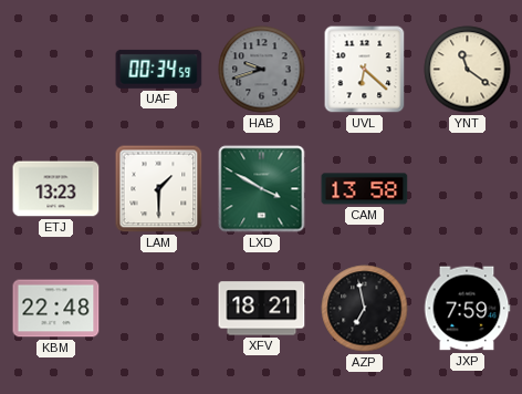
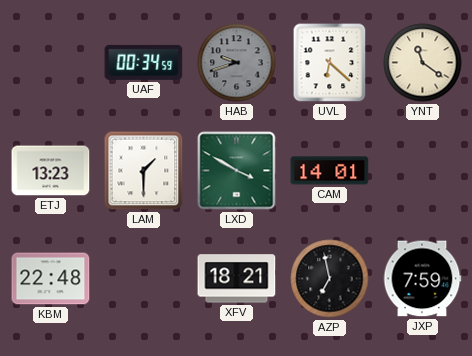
CAM: 13:58 -> 14:01
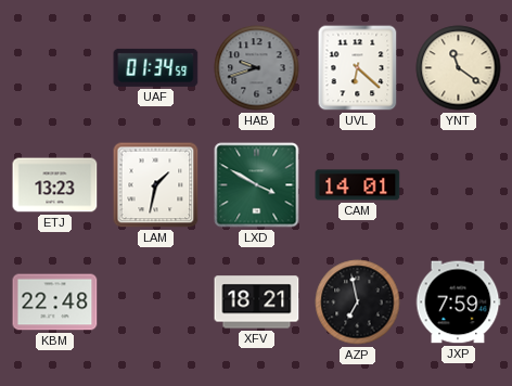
UAF: 00:34 -> 01:34
LAM: 1:30 -> 1:32
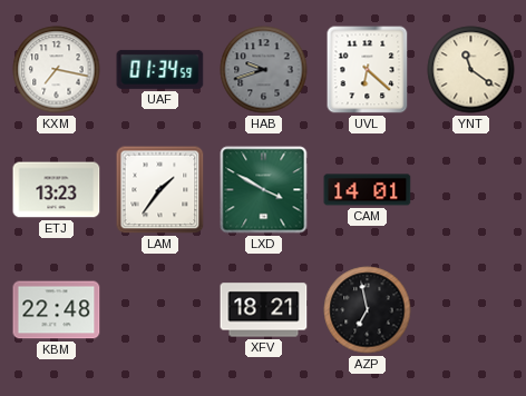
KXM: none -> 7:17
LAM: 1:32 -> 1:36
JXP: 7:59 -> none
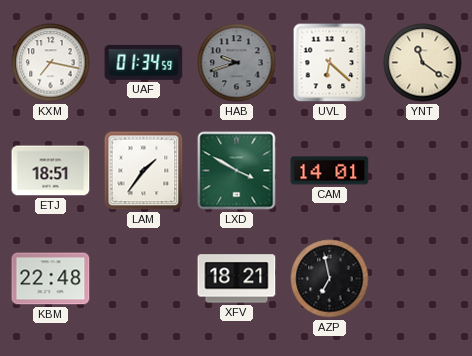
ETJ: 13:23 -> 18:51
